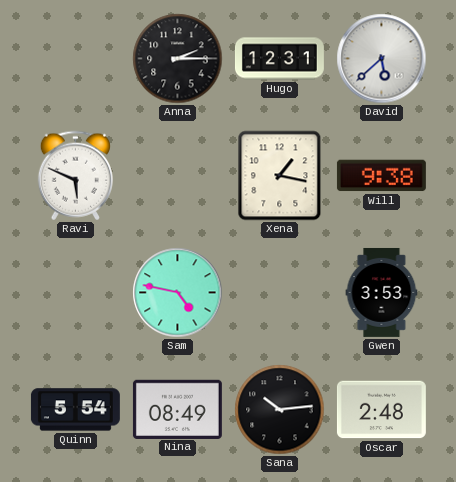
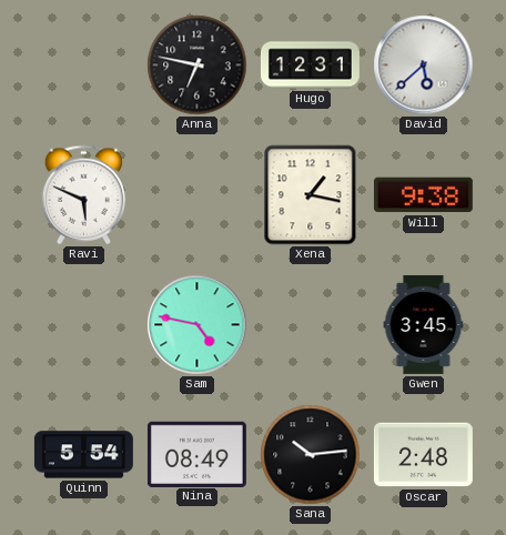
Anna: 2:15 -> 6:47
Gwen: 3:53 -> 3:45
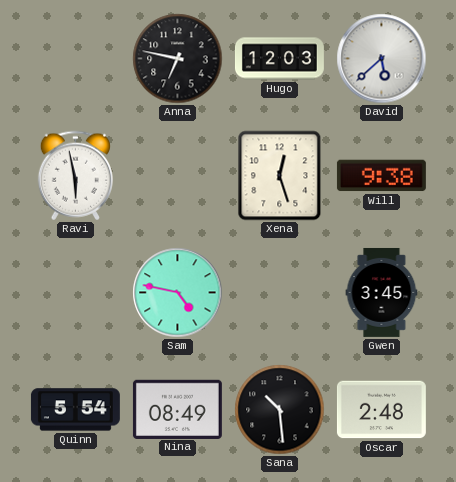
Hugo: 12:31 -> 12:03
Ravi: 5:49 -> 5:58
Xena: 1:17 -> 12:27
Sana: 10:14 -> 10:29
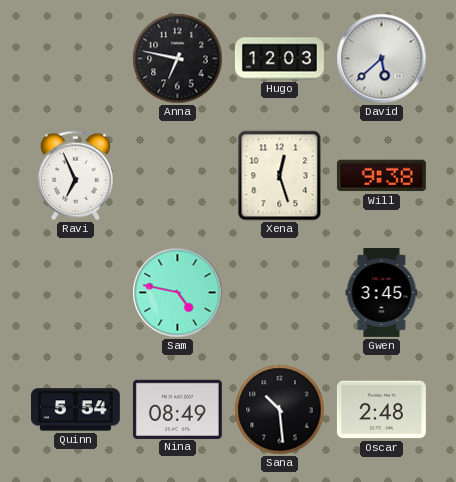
Ravi: 5:58 -> 6:56
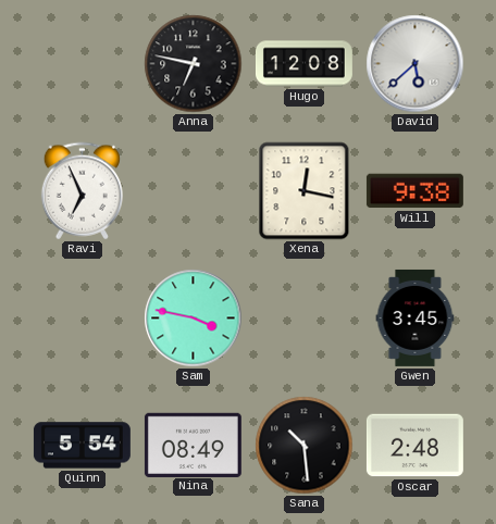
Hugo: 12:03 -> 12:08
Xena: 12:27 -> 12:17
Sam: 4:47 -> 3:47
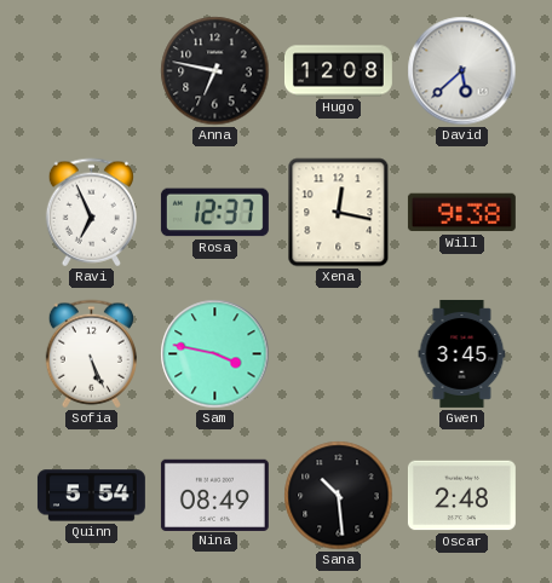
Rosa: none -> 12:37
Sofia: none -> 5:26
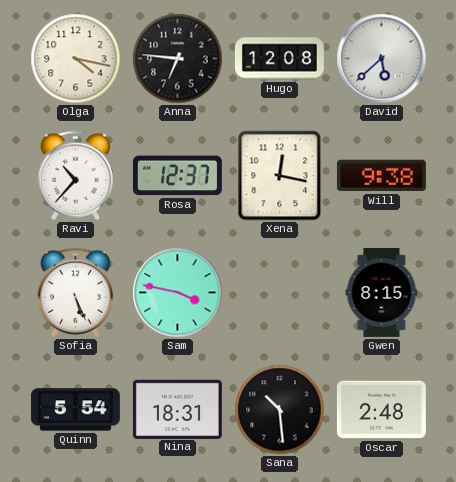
Olga: none -> 4:17
Anna: 6:47 -> 6:46
Ravi: 6:56 -> 10:37
Gwen: 3:45 -> 8:15
Nina: 08:49 -> 18:31
